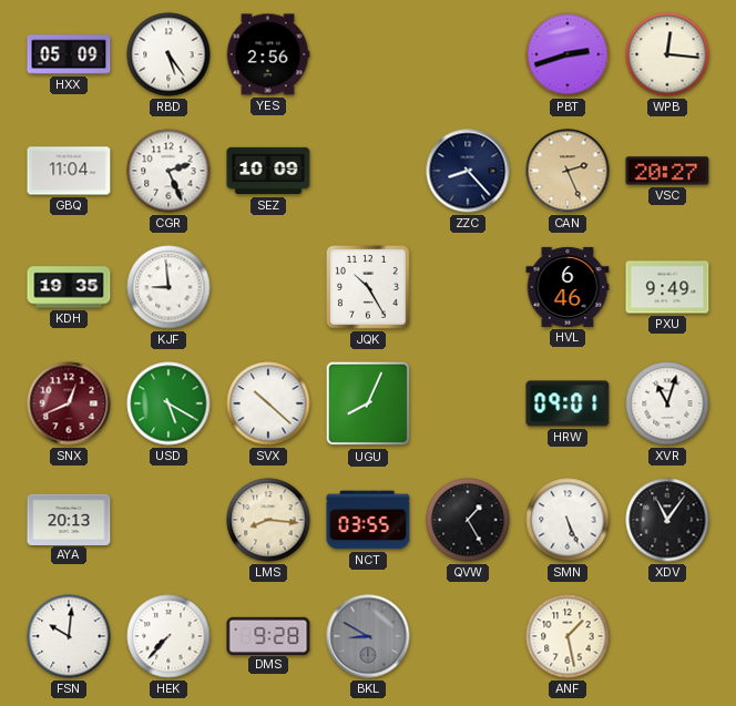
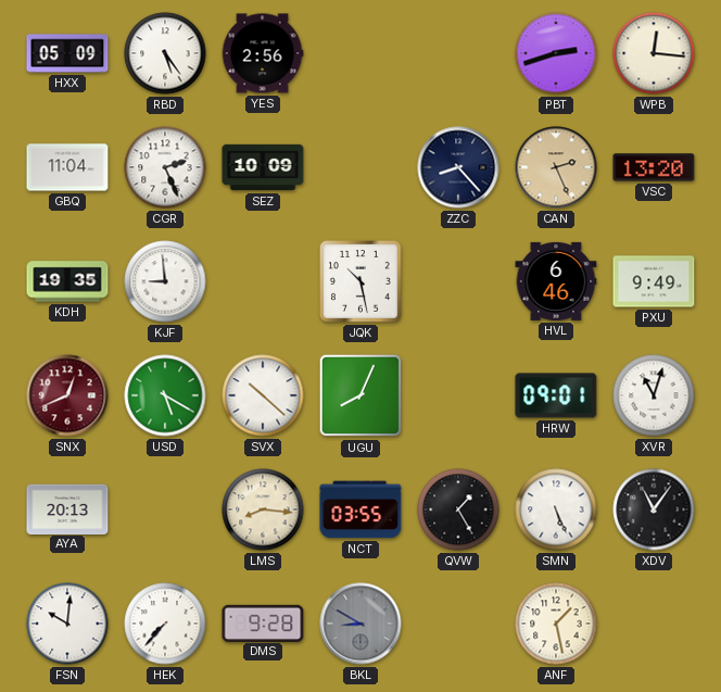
VSC: 20:27 -> 13:20
JQK: 10:25 -> 10:28
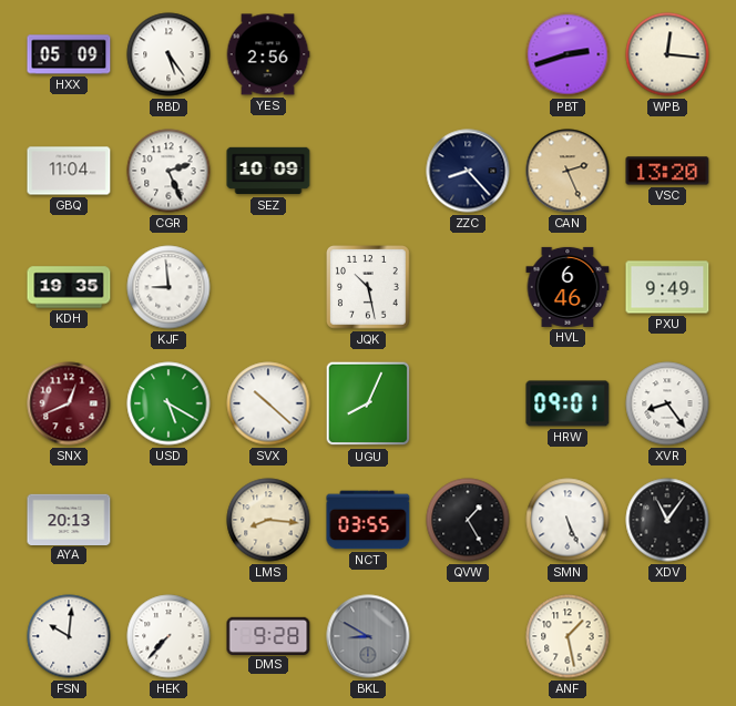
XVR: 11:03 -> 8:24
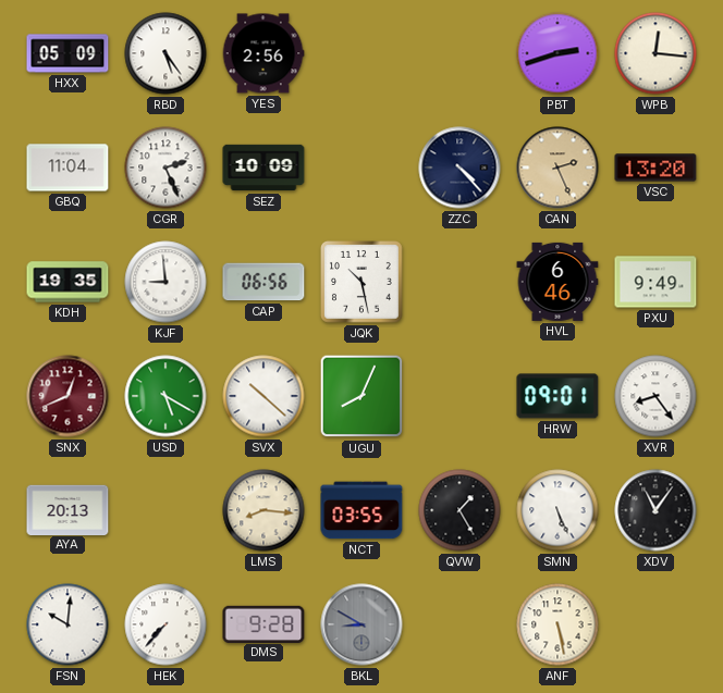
ZZC: 8:23 -> 4:23
CAP: none -> 06:56
ANF: 1:28 -> 5:28
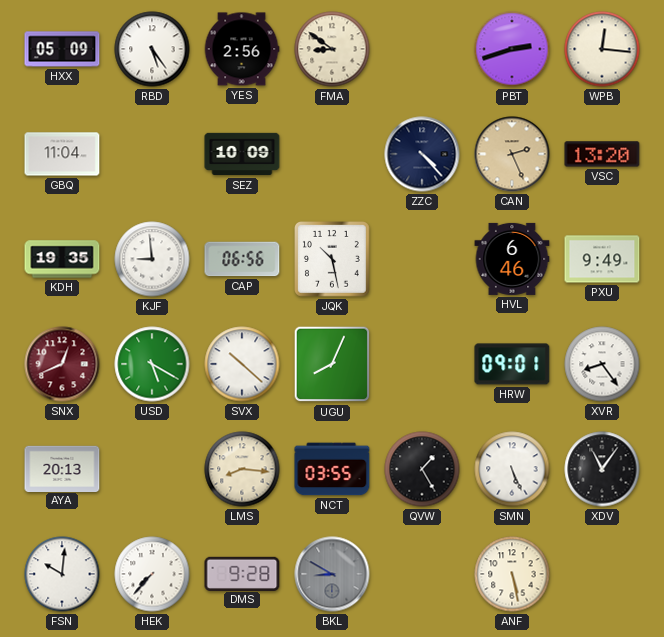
FMA: none -> 8:51
CGR: 2:26 -> none
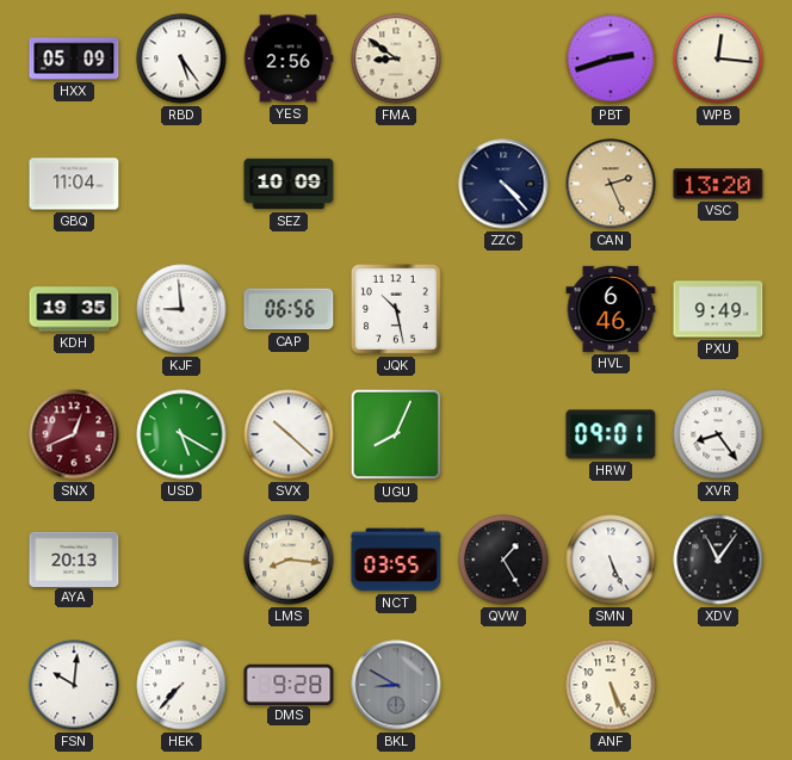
ANF: 5:28 -> 5:26
